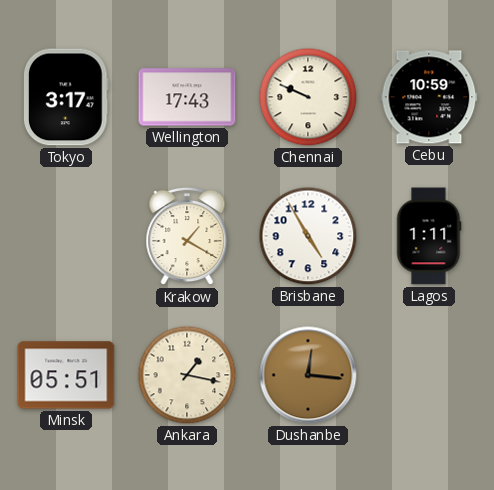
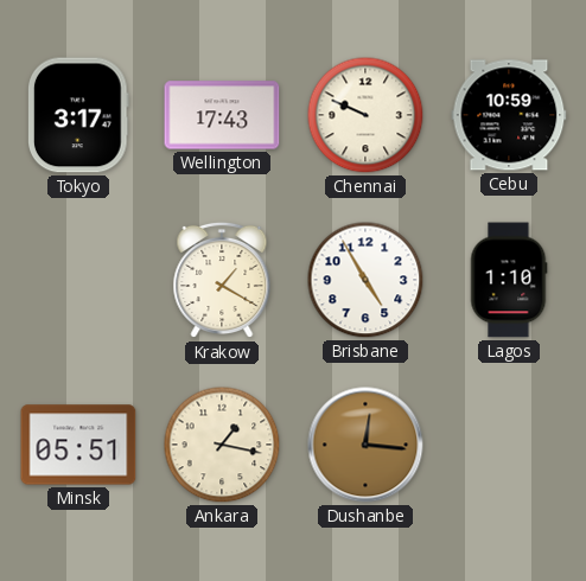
Lagos: 1:11 -> 1:10
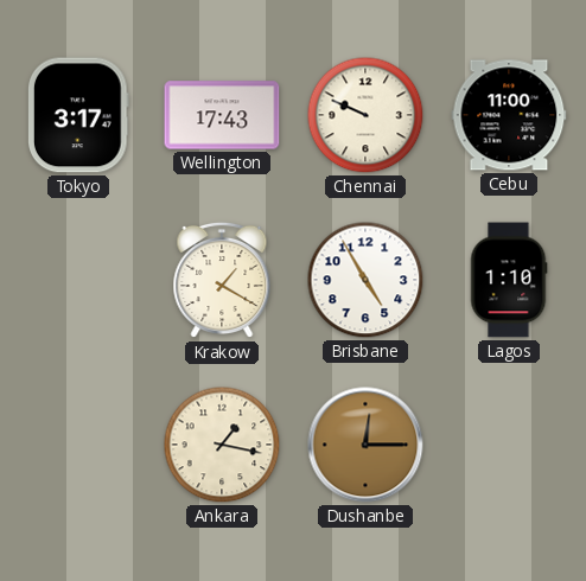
Cebu: 10:59 -> 11:00
Minsk: 05:51 -> none
Dushanbe: 12:16 -> 12:15
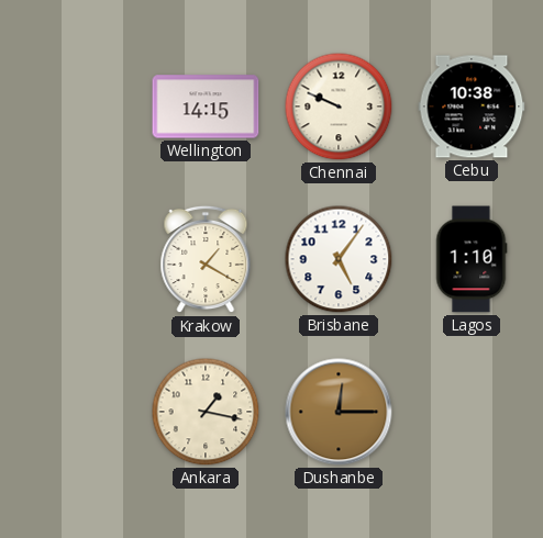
Tokyo: 3:17 -> none
Wellington: 17:43 -> 14:15
Cebu: 11:00 -> 10:38
Brisbane: 4:55 -> 5:06
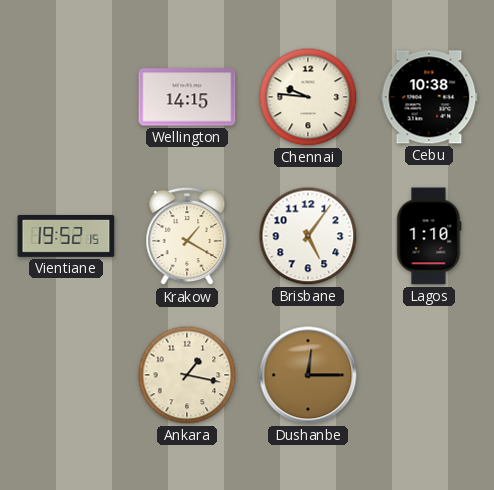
Chennai: 9:49 -> 9:46
Vientiane: none -> 19:52
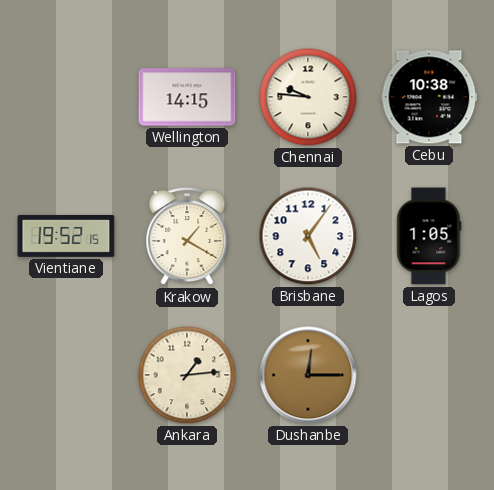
Lagos: 1:10 -> 1:05
Ankara: 1:17 -> 1:14
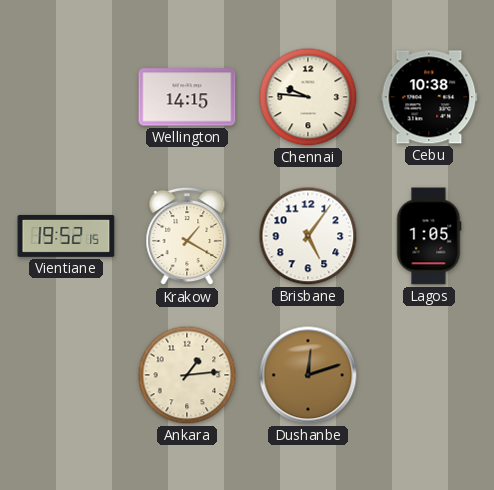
Dushanbe: 12:15 -> 12:12
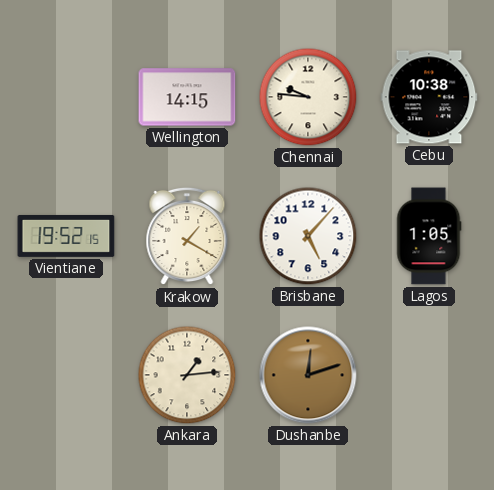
Brisbane: 5:06 -> 5:07
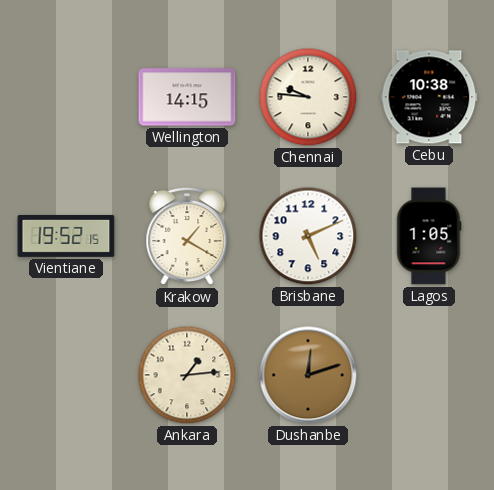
Brisbane: 5:07 -> 5:11
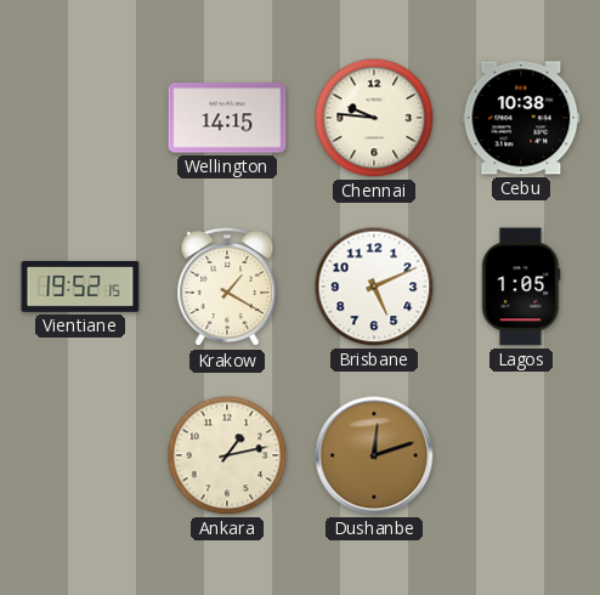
Ankara: 1:14 -> 1:13
